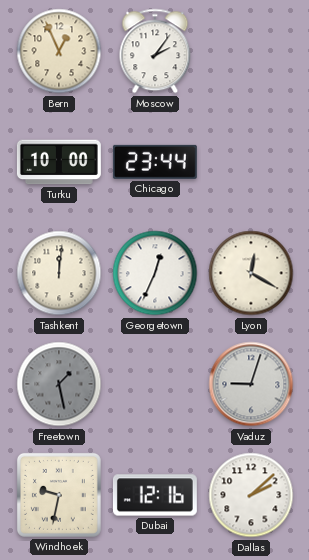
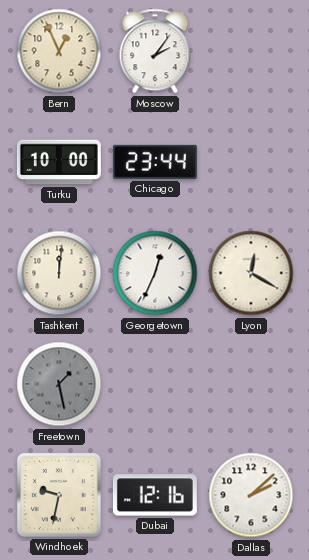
Vaduz: 9:03 -> none
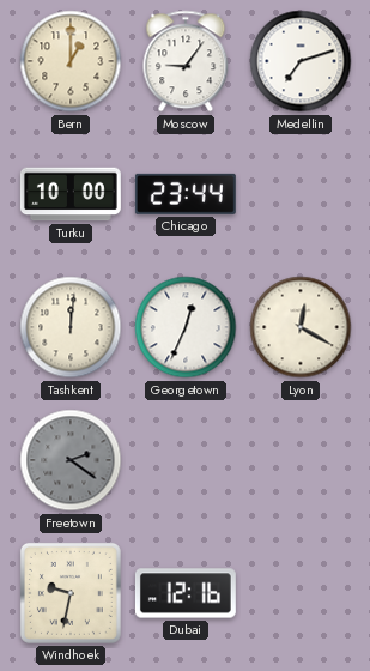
Bern: 12:56 -> 1:00
Moscow: 2:06 -> 9:06
Medellin: none -> 7:12
Freetown: 1:28 -> 2:21
Dallas: 2:08 -> none
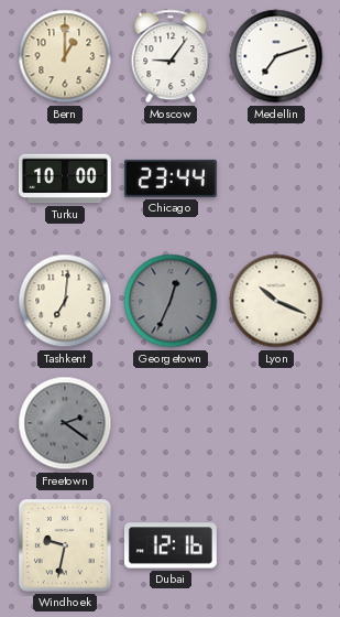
Tashkent: 12:01 -> 7:01
Georgetown dial: white -> grey
Lyon: 12:20 -> 10:19
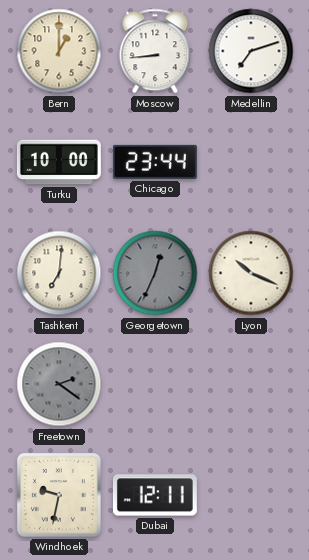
Moscow: 9:06 -> 8:44
Dubai: 12:16 -> 12:11
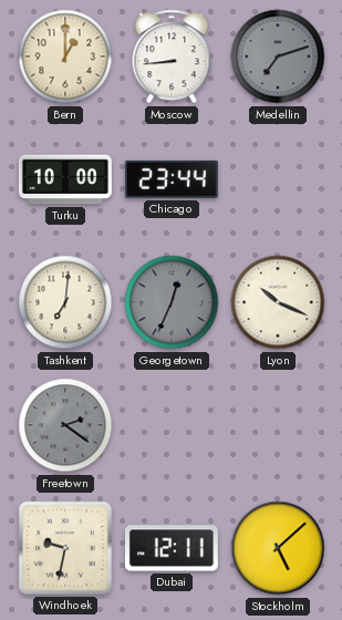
Medellin dial: white -> grey
Stockholm: none -> 5:08
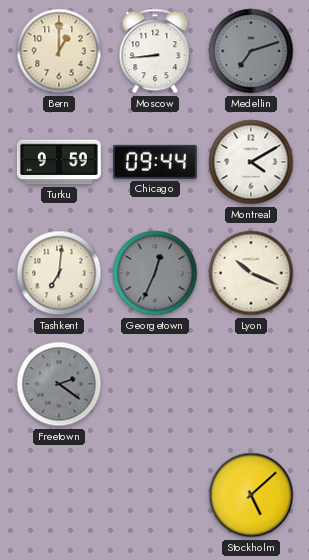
Turku: 10:00 -> 9:59
Chicago: 23:44 -> 09:44
Montreal: none -> 4:10
Windhoek: 9:32 -> none
Dubai: 12:11 -> none
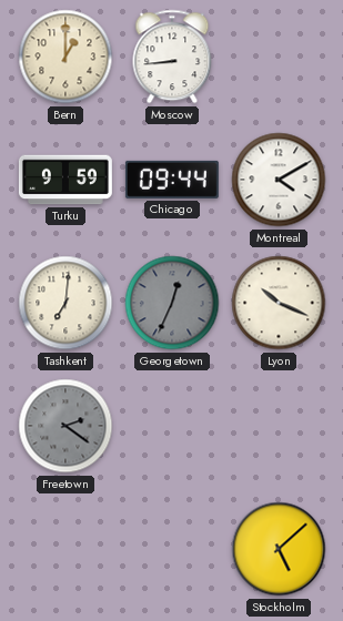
Medellin: 7:12 -> none
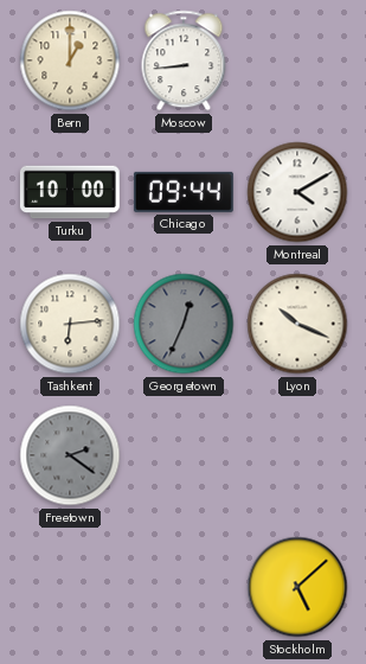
Turku: 9:59 -> 10:00
Tashkent: 7:01 -> 6:14
